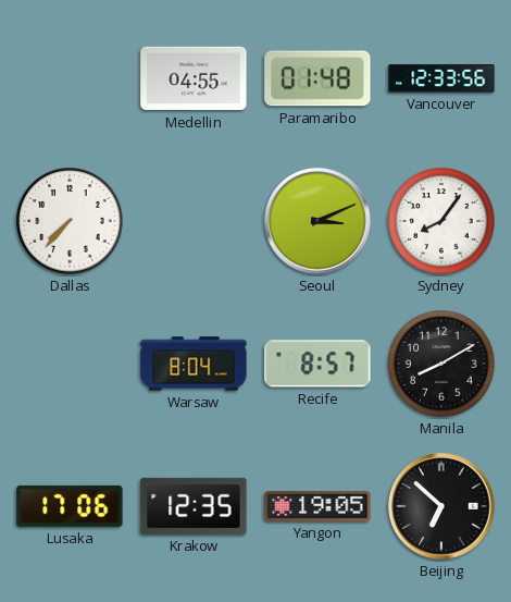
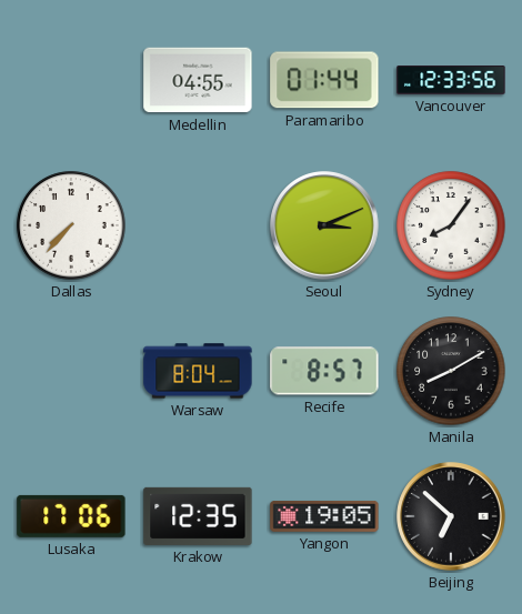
Paramaribo: 01:48 -> 01:44
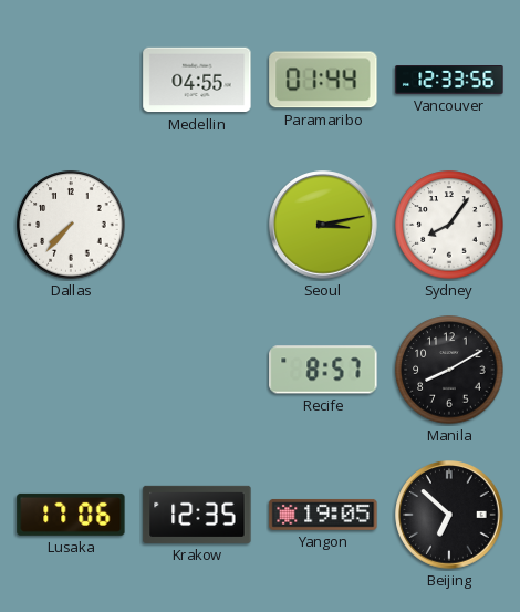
Seoul: 3:11 -> 3:13
Warsaw: 8:04 -> none
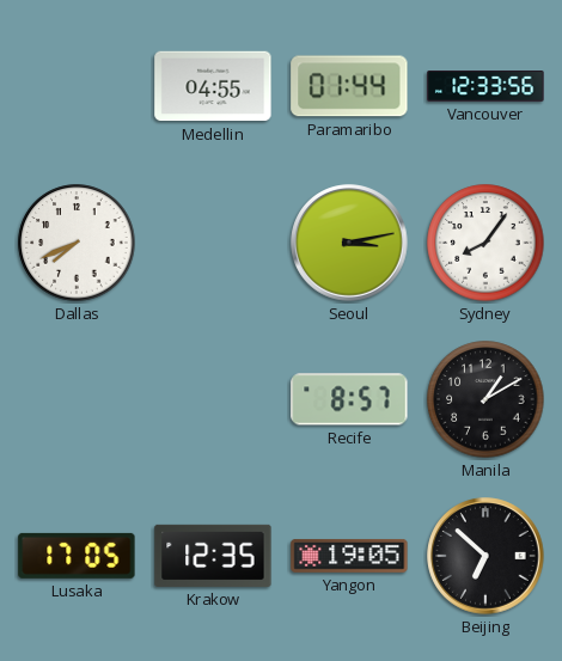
Dallas: 7:37 -> 7:41
Manila: 8:10 -> 1:10
Lusaka: 17:06 -> 17:05
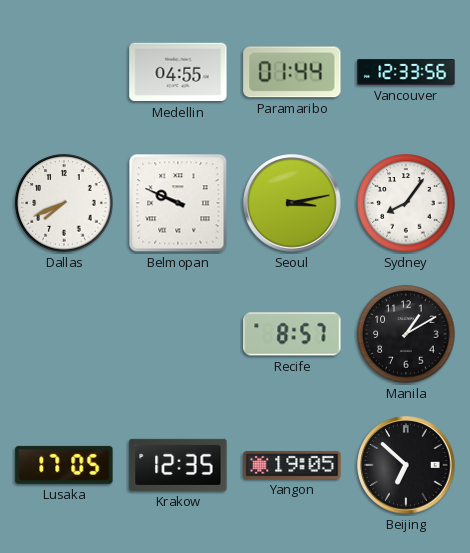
Belmopan: none -> 9:49
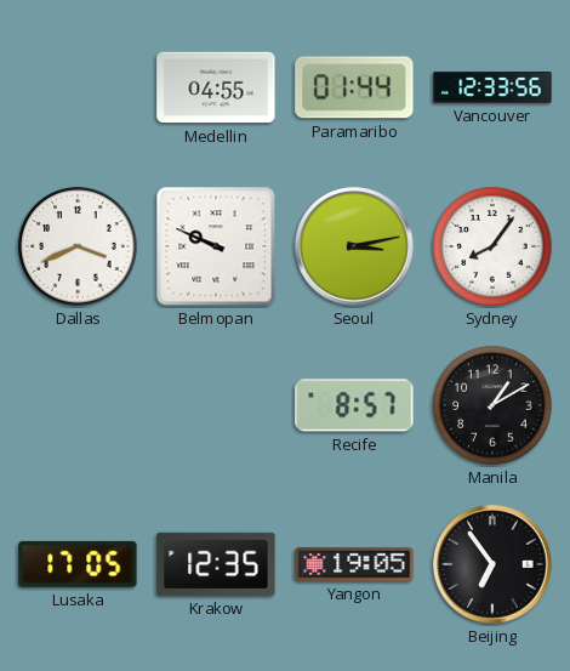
Dallas: 7:41 -> 3:41
Beijing: 6:52 -> 6:54
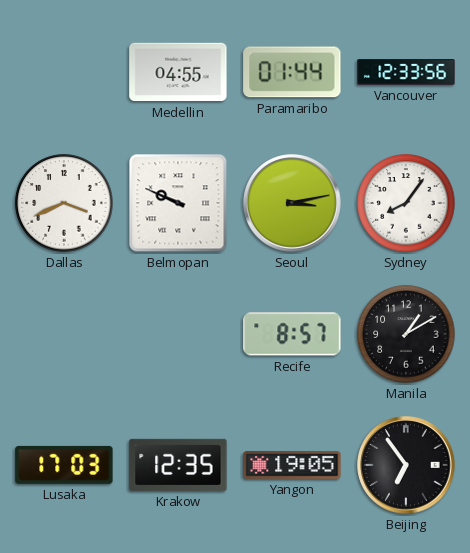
Lusaka: 17:05 -> 17:03
